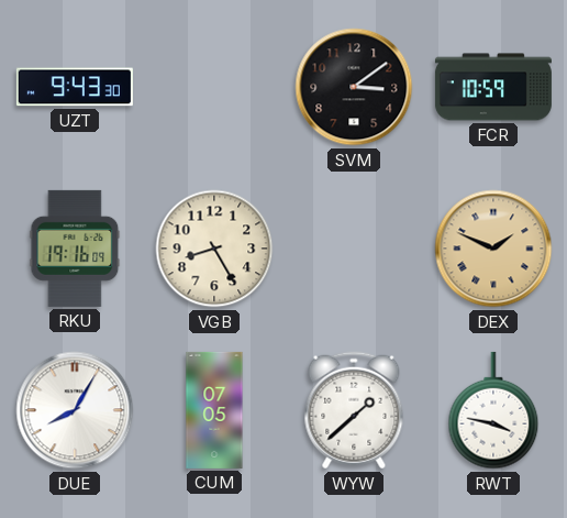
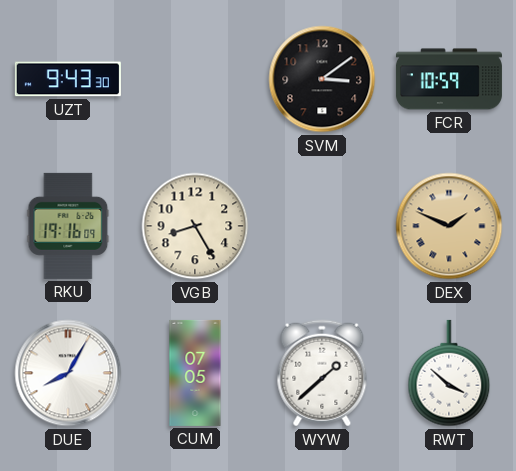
RWT: 3:47 -> 3:52
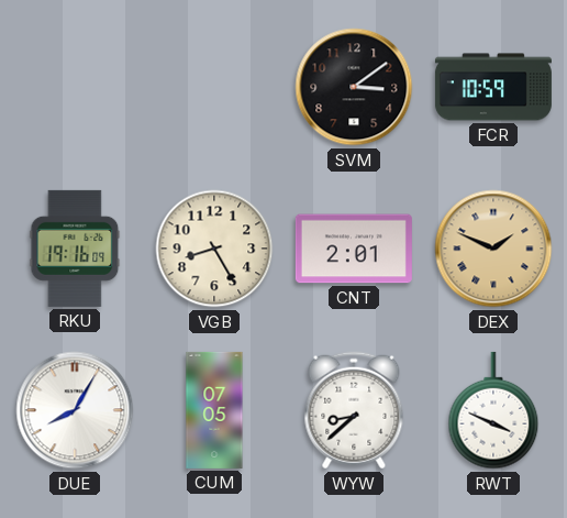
UZT: 9:43 -> none
CNT: none -> 2:01
WYW: 1:38 -> 8:38
RWT: 3:52 -> 3:49
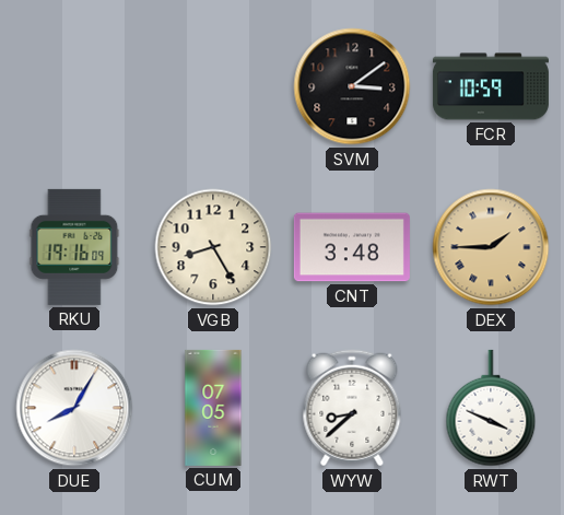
CNT: 2:01 -> 3:48
DEX: 1:49 -> 1:45
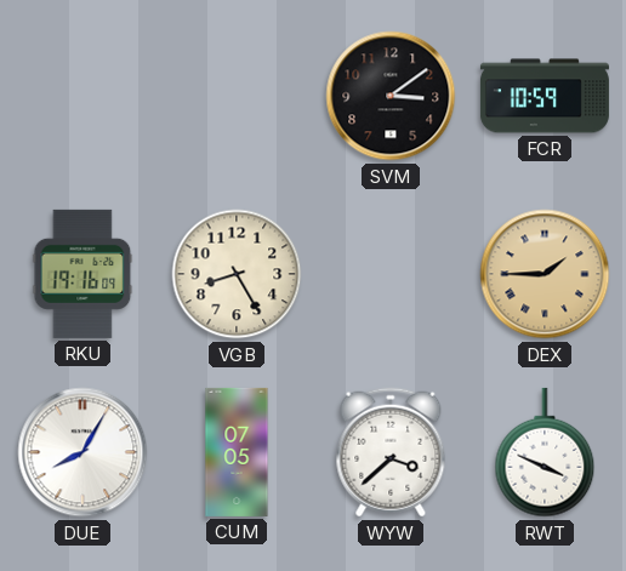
CNT: 3:48 -> none
WYW: 8:38 -> 3:38
